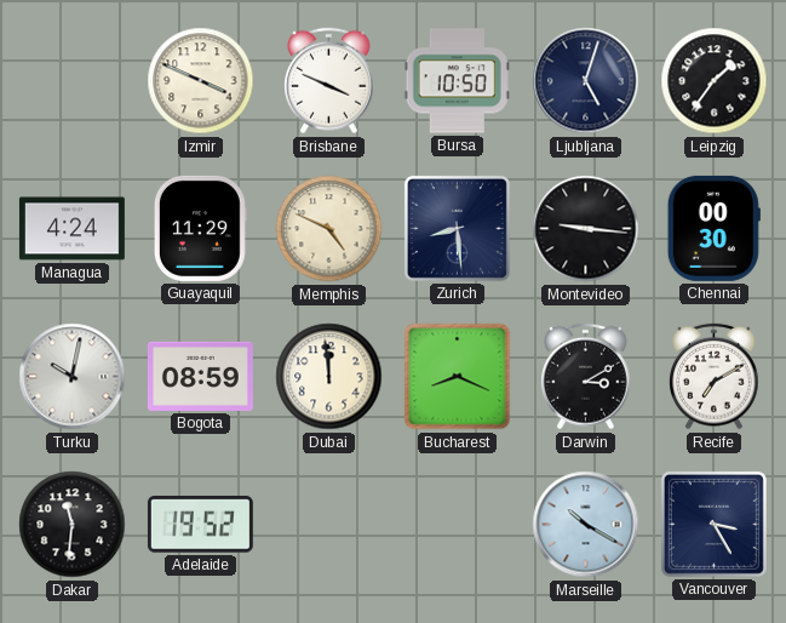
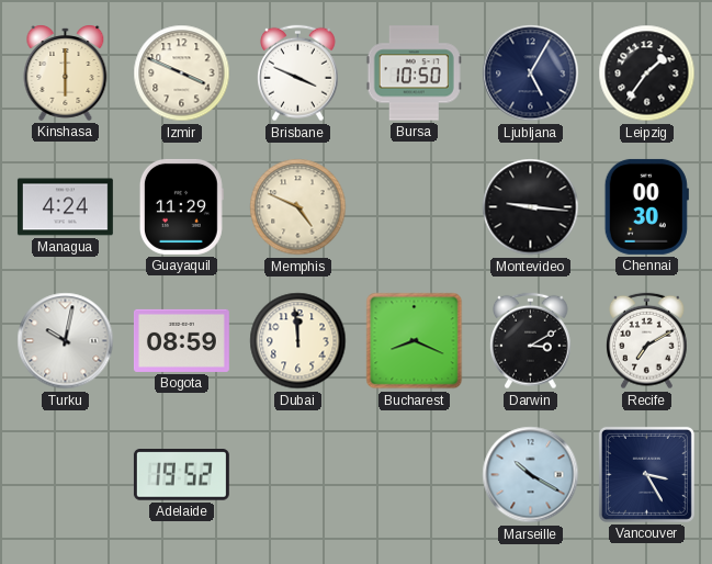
Kinshasa: none -> 6:00
Ljubljana: 5:03 -> 5:05
Zurich: 8:29 -> none
Dakar: 11:31 -> none
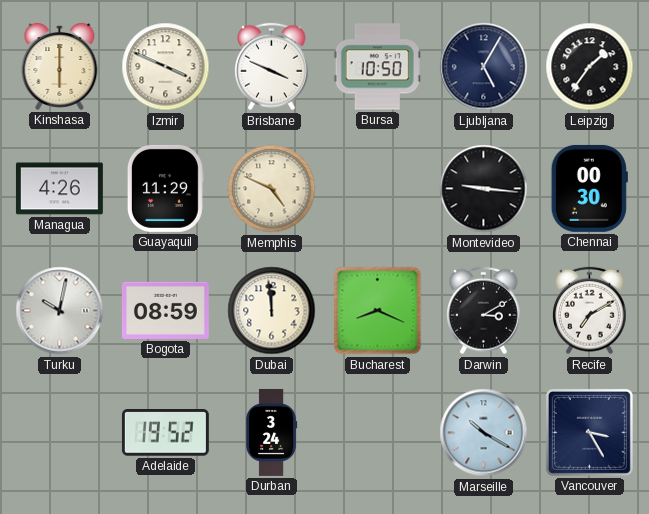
Managua: 4:24 -> 4:26
Durban: none -> 3:24
